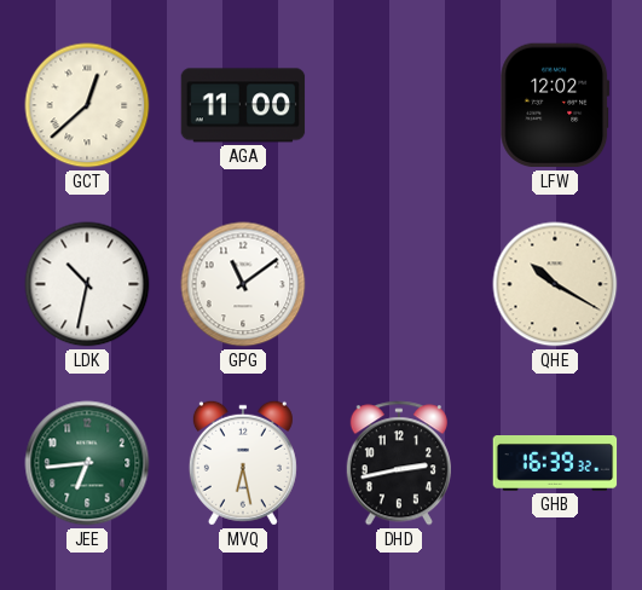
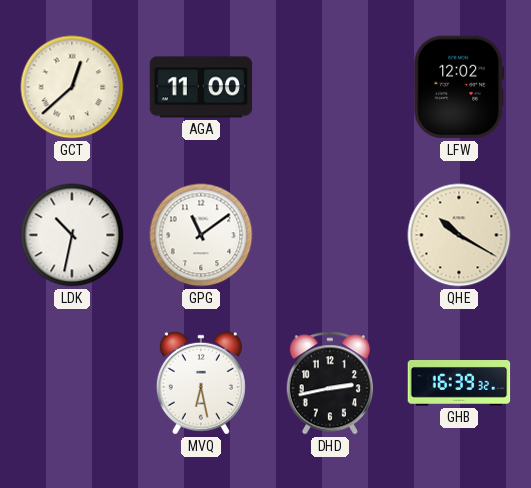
JEE: 6:44 -> none
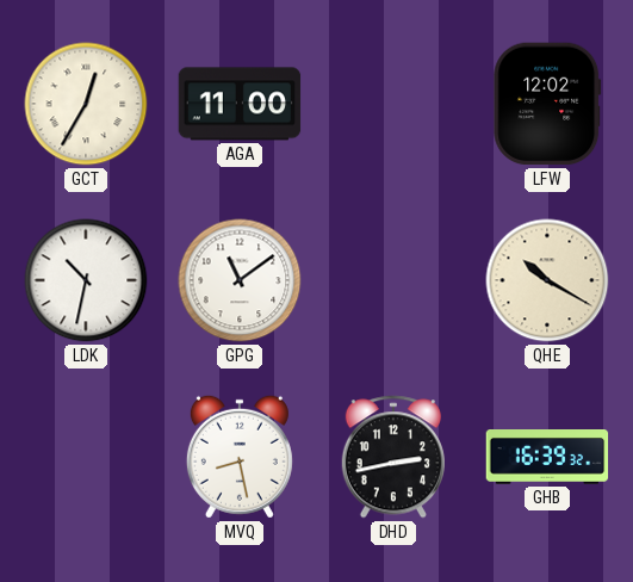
GCT: 12:38 -> 12:35
MVQ: 6:28 -> 8:28
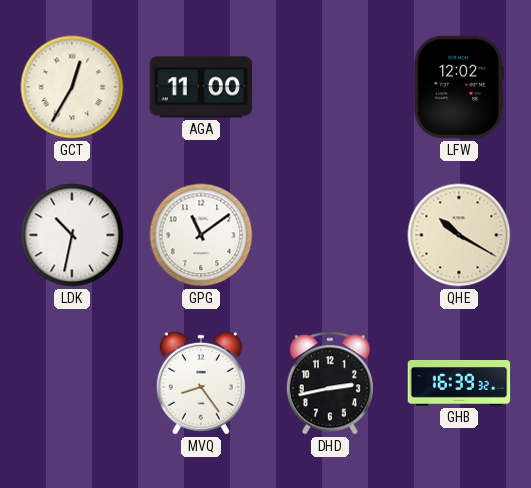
MVQ: 8:28 -> 8:24
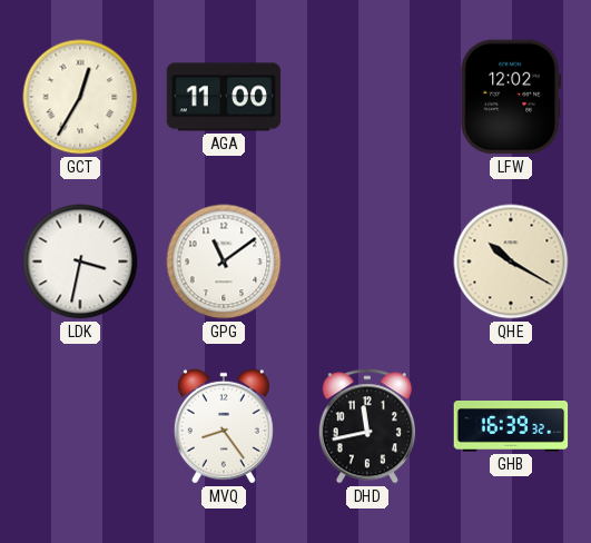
LDK: 10:32 -> 3:32
DHD: 2:43 -> 11:43
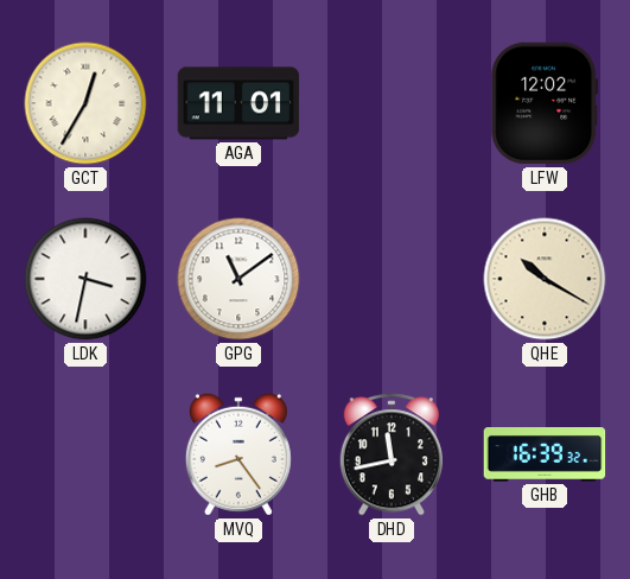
AGA: 11:00 -> 11:01
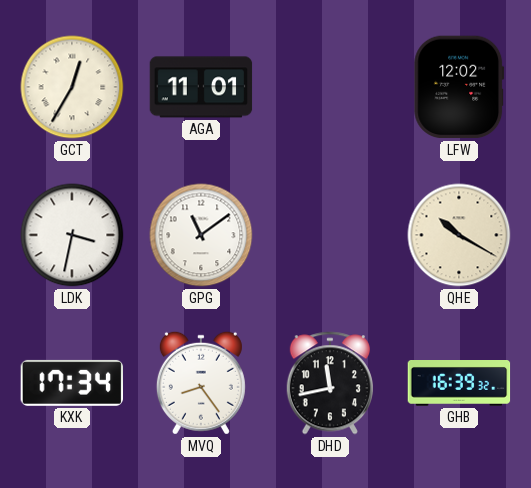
KXK: none -> 17:34
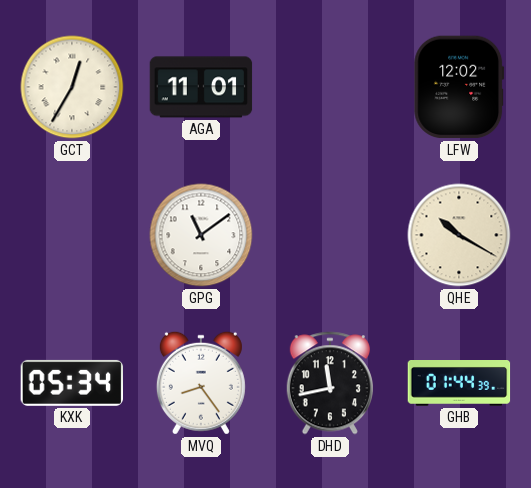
LDK: 3:32 -> none
KXK: 17:34 -> 05:34
GHB: 16:39 -> 01:44
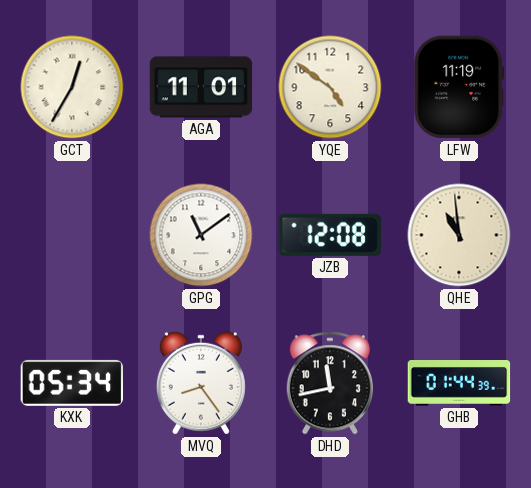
YQE: none -> 4:51
LFW: 12:02 -> 11:19
JZB: none -> 12:08
QHE: 10:20 -> 10:59
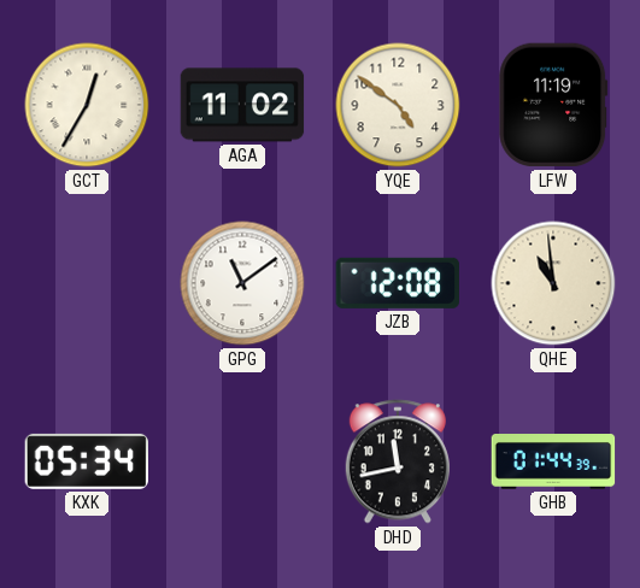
AGA: 11:01 -> 11:02
MVQ: 8:24 -> none
